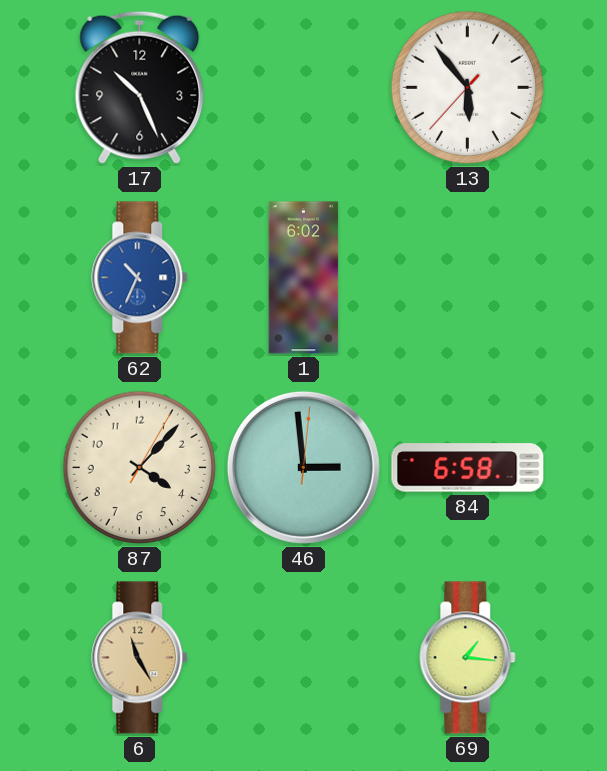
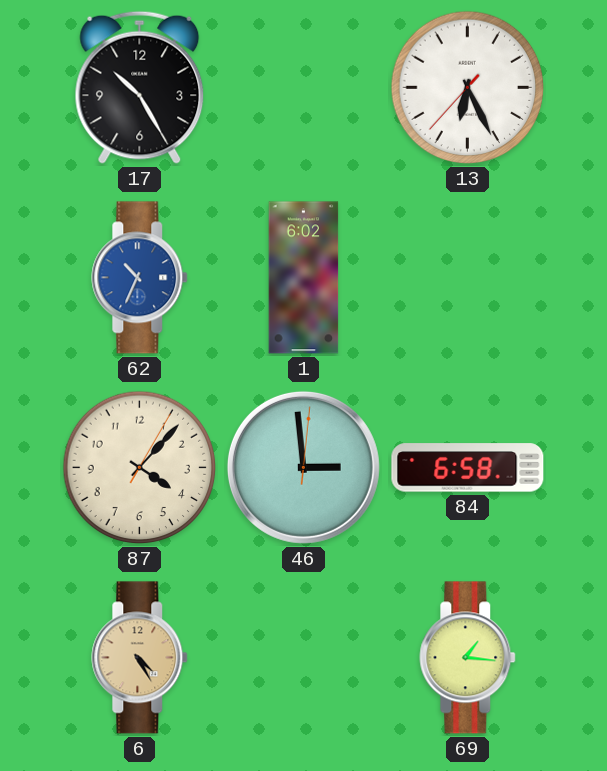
17: 10:26 -> 10:25
13: 5:53 -> 6:25
6: 11:25 -> 4:25
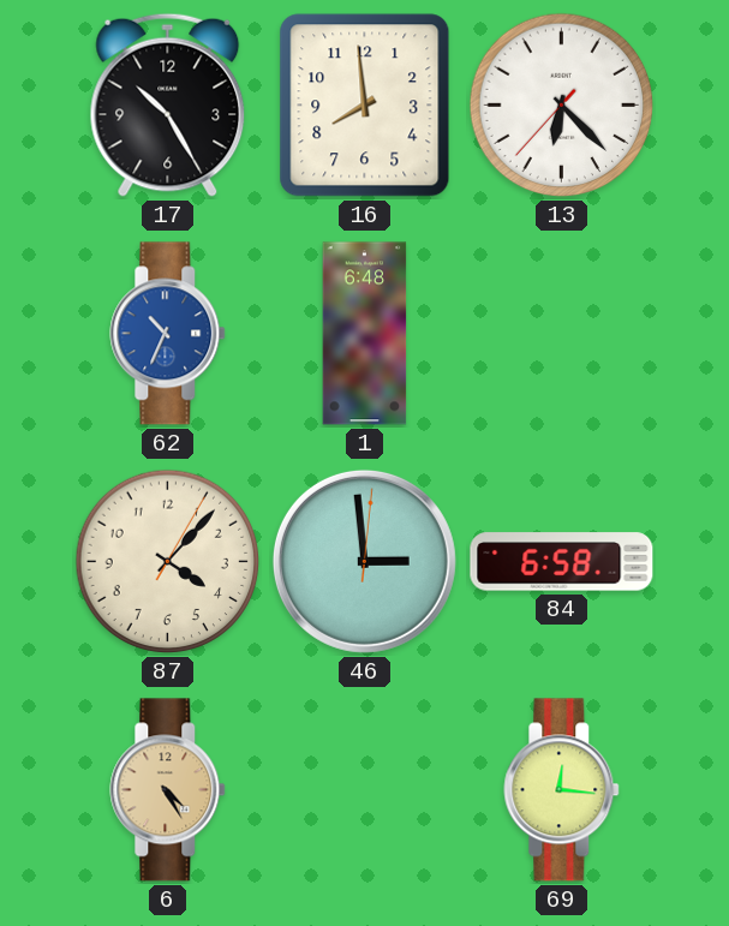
16: none -> 7:59
13: 6:25 -> 6:22
1: 6:02 -> 6:48
69: 1:16 -> 12:16
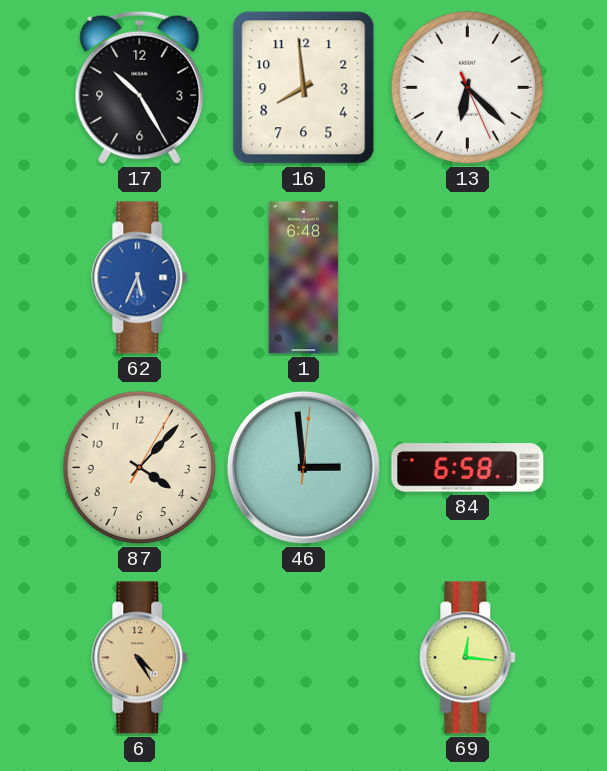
13: 6:22:37 -> 6:22:26
62: 10:34 -> 5:34
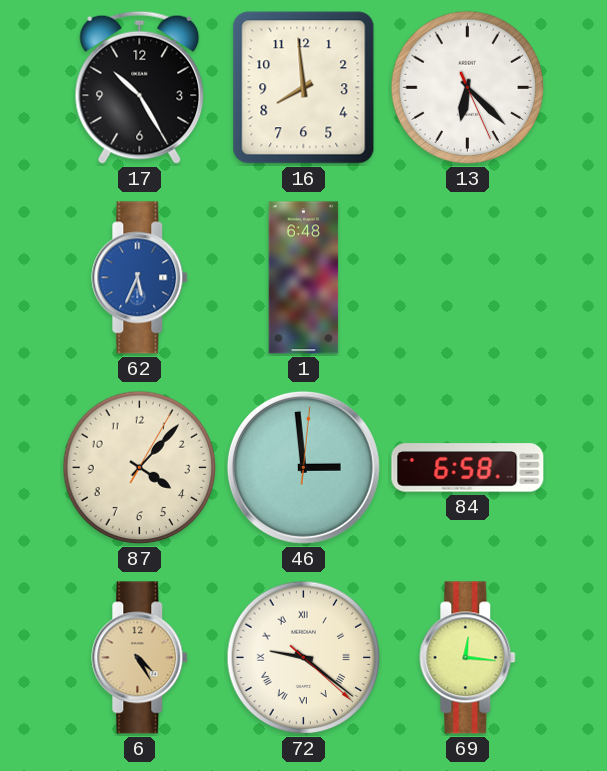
72: none -> 9:21
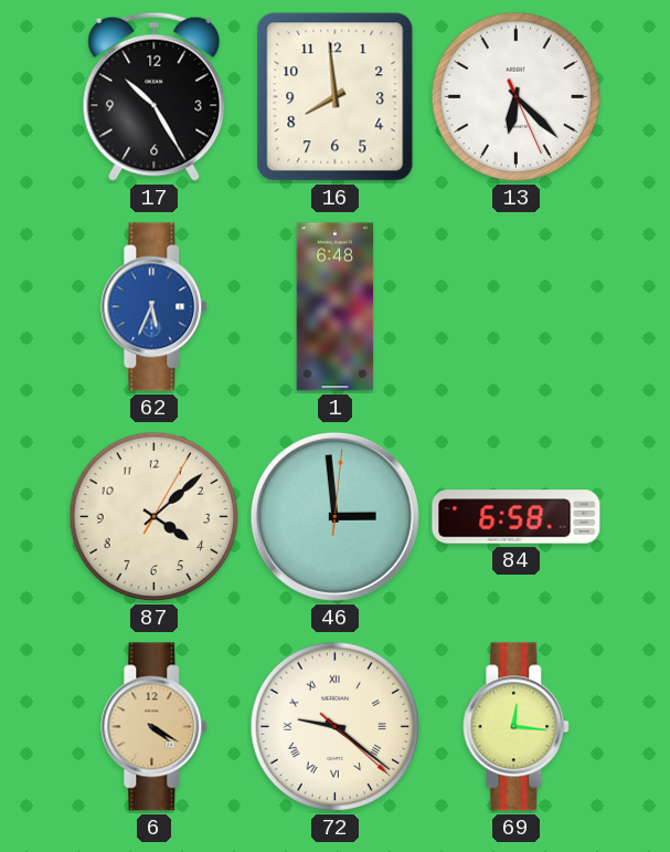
87: 4:07 -> 4:08
6: 4:25 -> 4:20
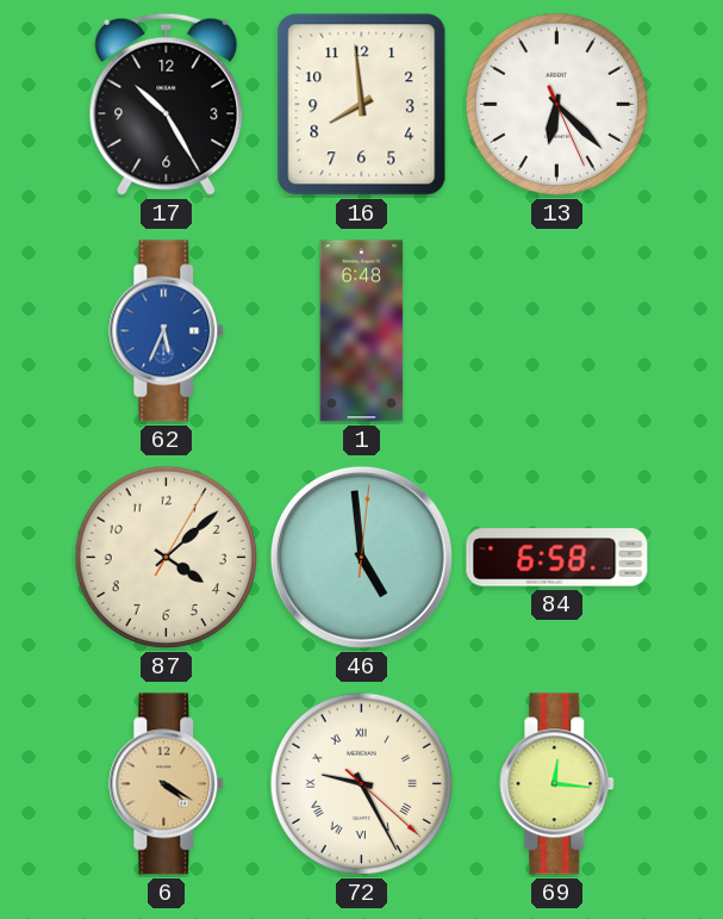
46: 2:59 -> 4:59
72: 9:21 -> 9:25
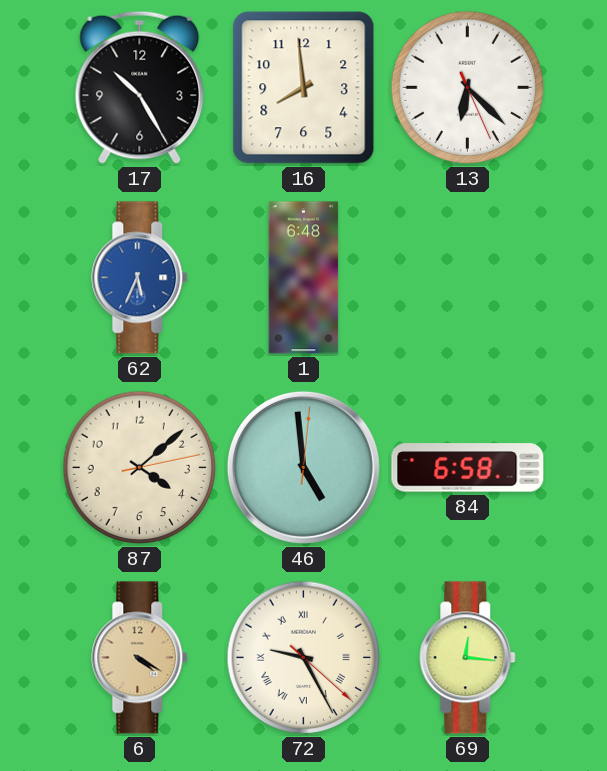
87: 4:08:05 -> 4:08:13
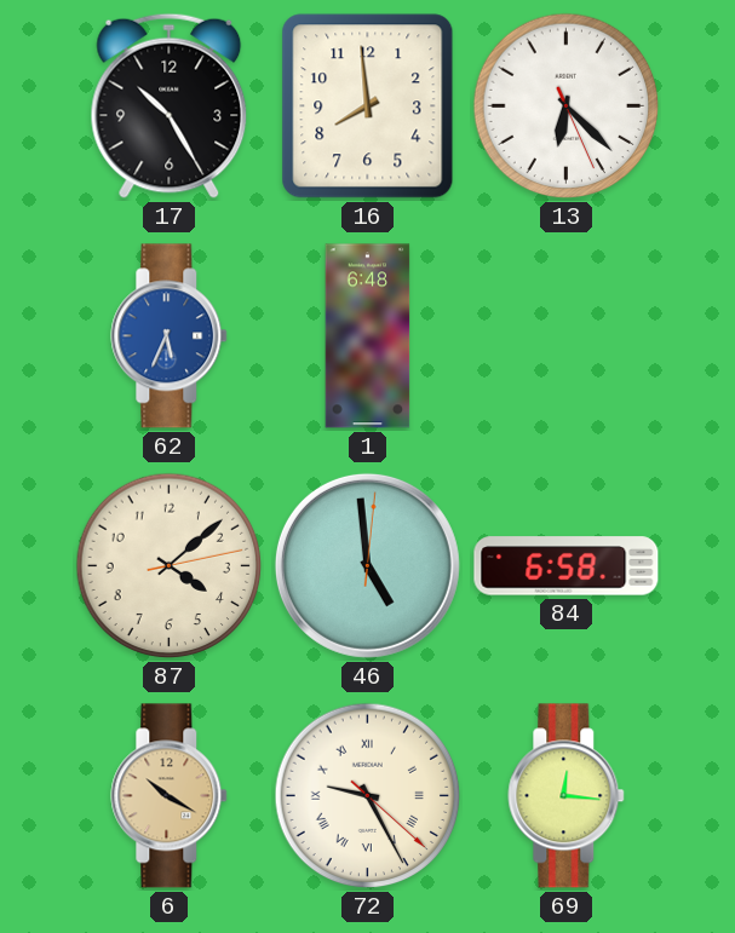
6: 4:20 -> 10:20
